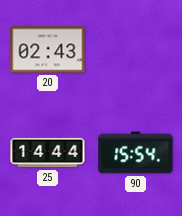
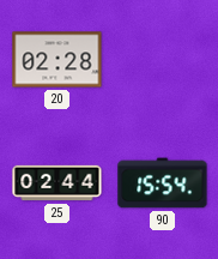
20: 02:43 -> 02:28
25: 14:44 -> 02:44
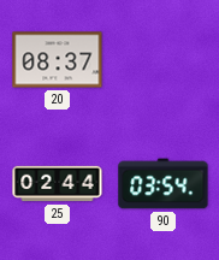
20: 02:28 -> 08:37
90: 15:54 -> 03:54
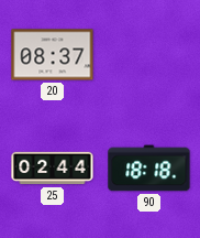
90: 03:54 -> 18:18
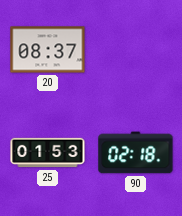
25: 02:44 -> 01:53
90: 18:18 -> 02:18
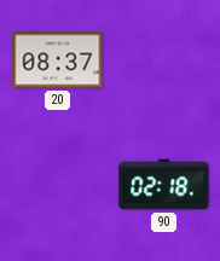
25: 01:53 -> none
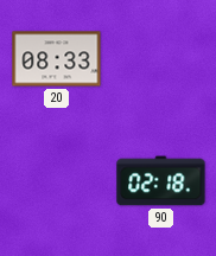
20: 08:37 -> 08:33
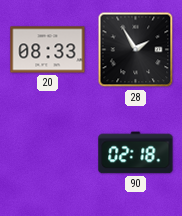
28: none -> 1:55
